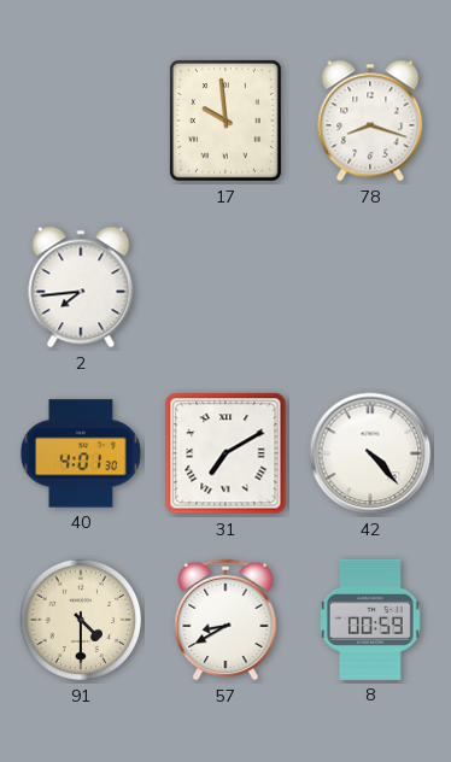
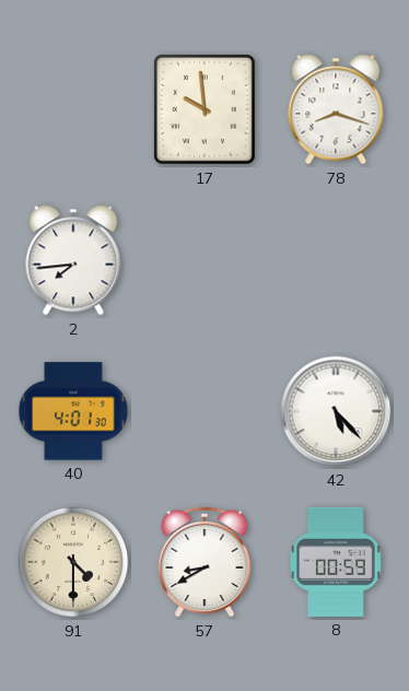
31: 7:10 -> none
42: 4:23 -> 5:23
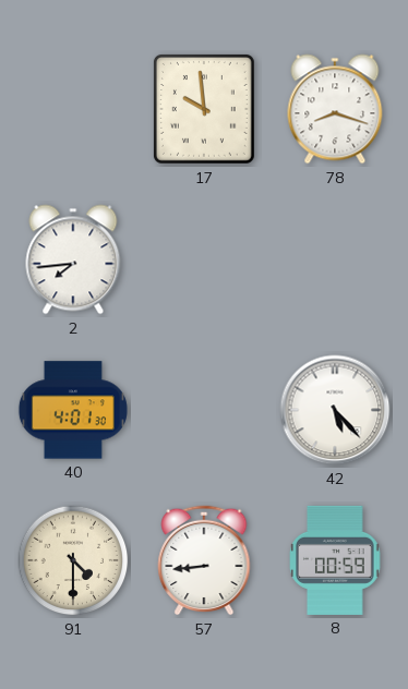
57: 8:40 -> 8:44
